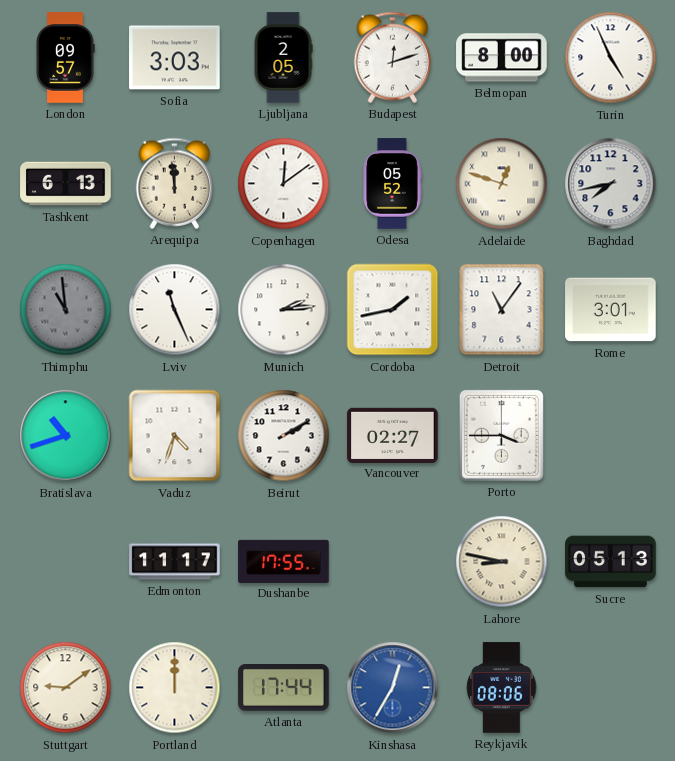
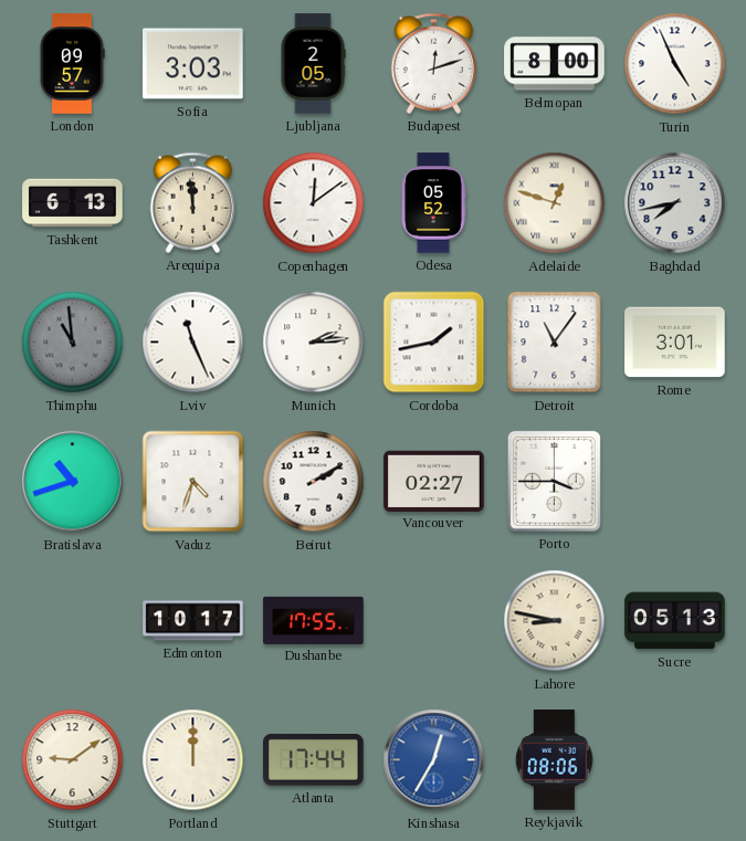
Edmonton: 11:17 -> 10:17
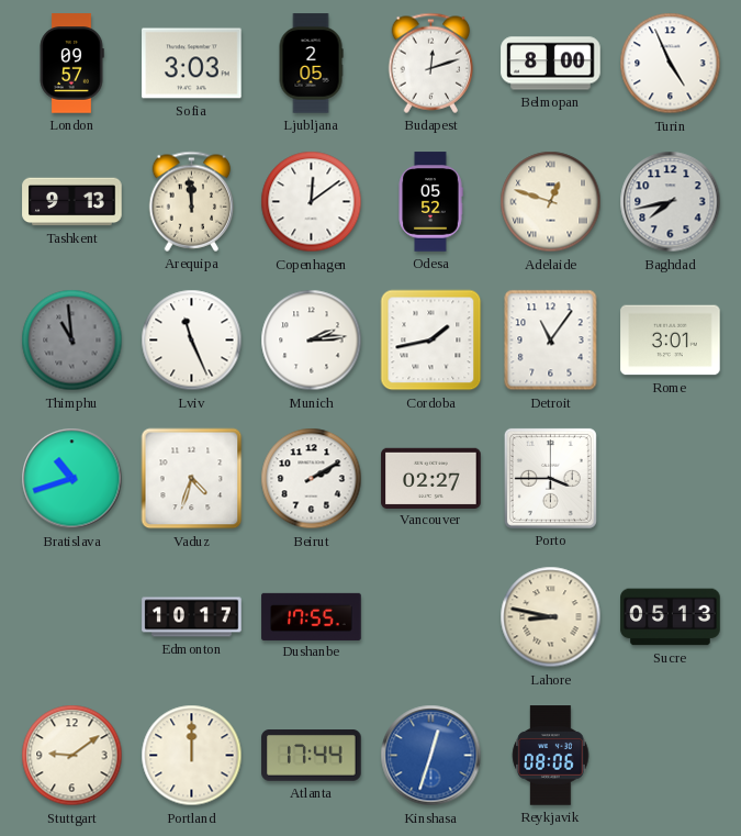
Tashkent: 6:13 -> 9:13
Kinshasa: 12:35 -> 12:33
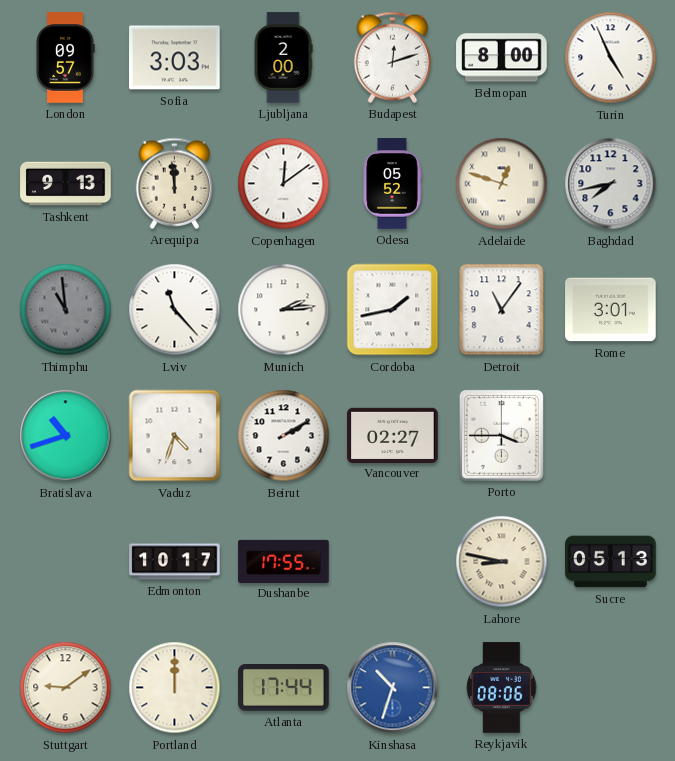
Ljubljana: 2:05 -> 2:00
Lviv: 11:26 -> 11:23
Kinshasa: 12:33 -> 10:33
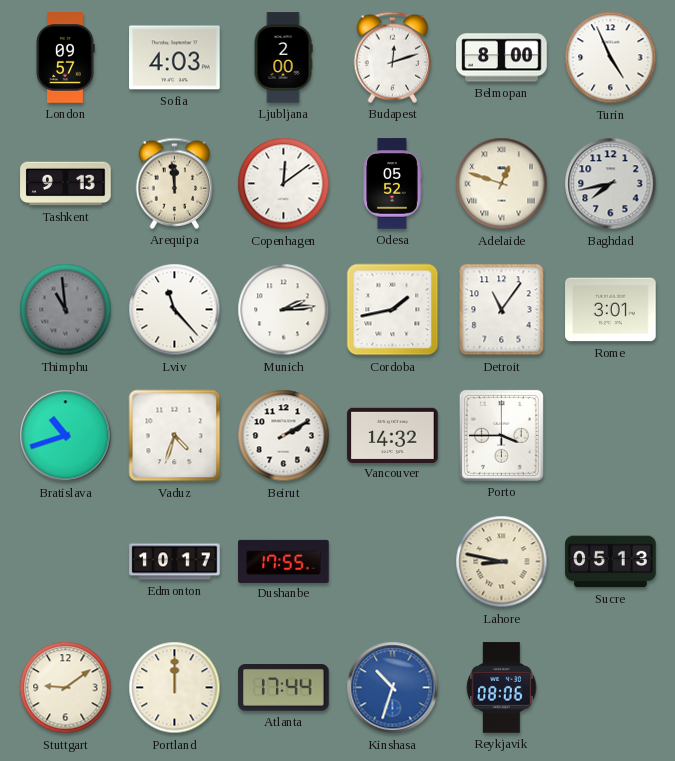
Sofia: 3:03 -> 4:03
Vancouver: 02:27 -> 14:32
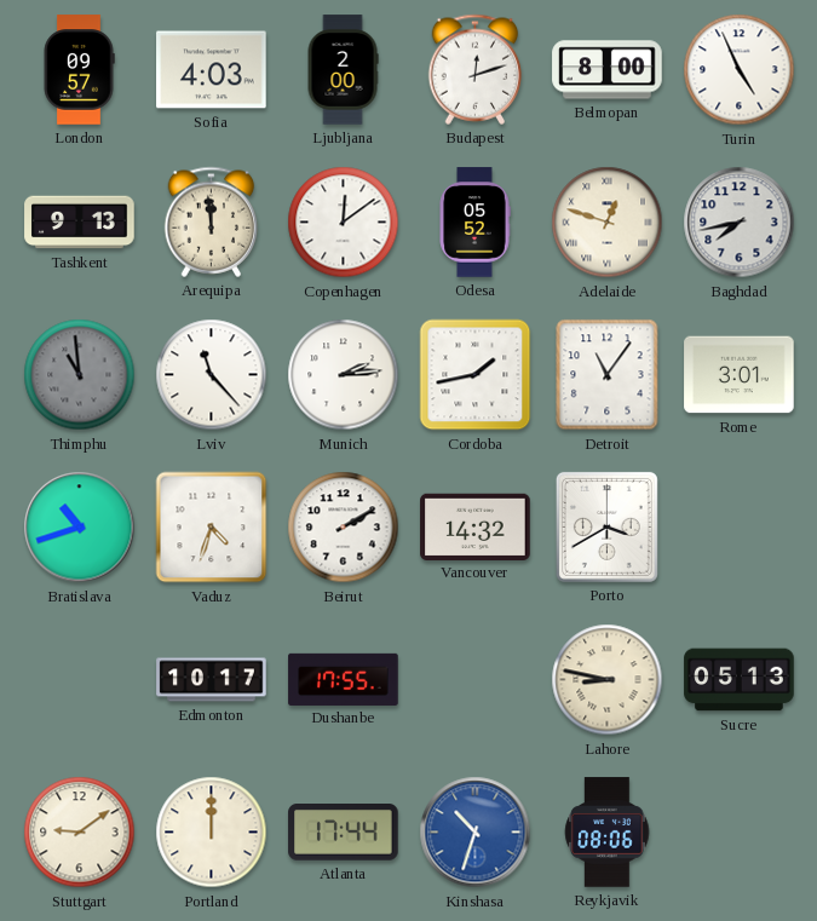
Porto: 3:45 -> 3:40
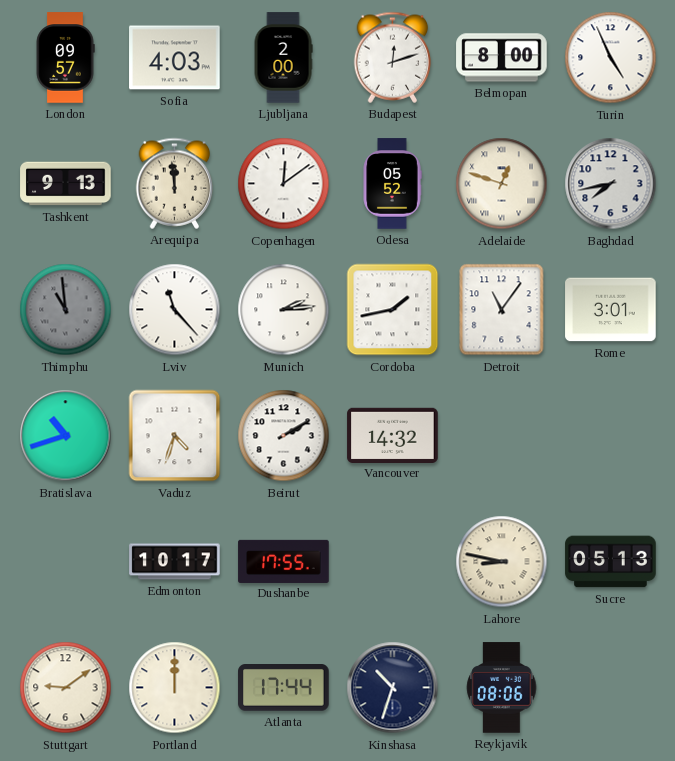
Porto: 3:40 -> none
Kinshasa dial: blue -> navy
